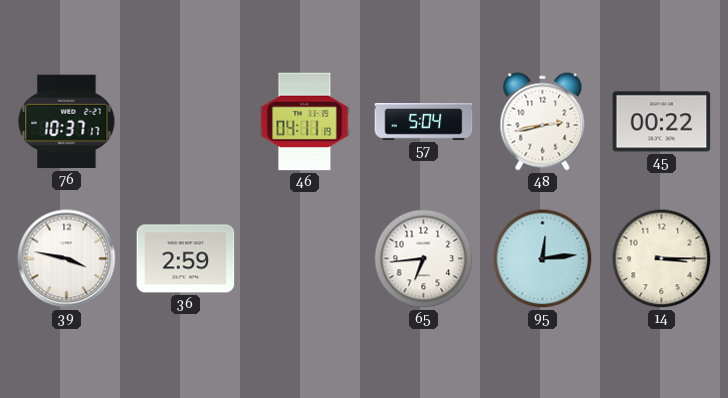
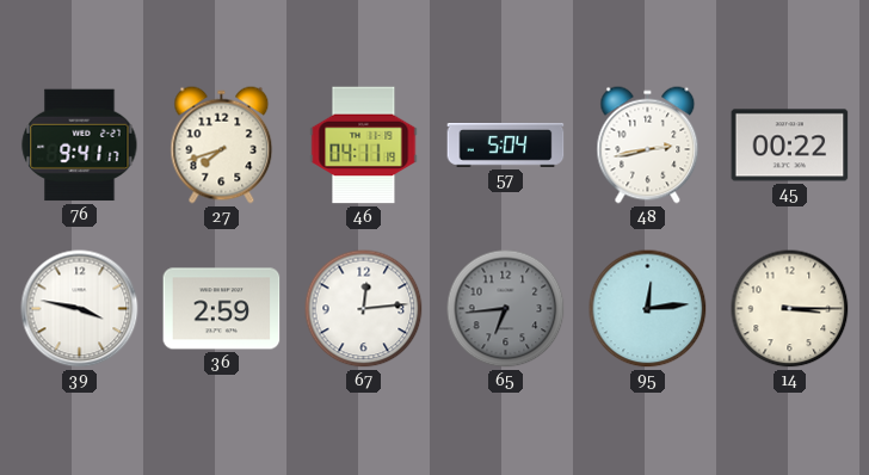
76: 10:37 -> 9:41
27: none -> 7:42
67: none -> 12:14
65 dial: white -> grey
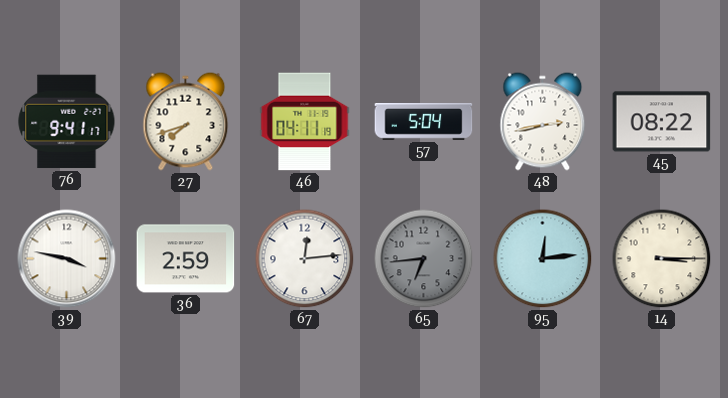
45: 00:22 -> 08:22
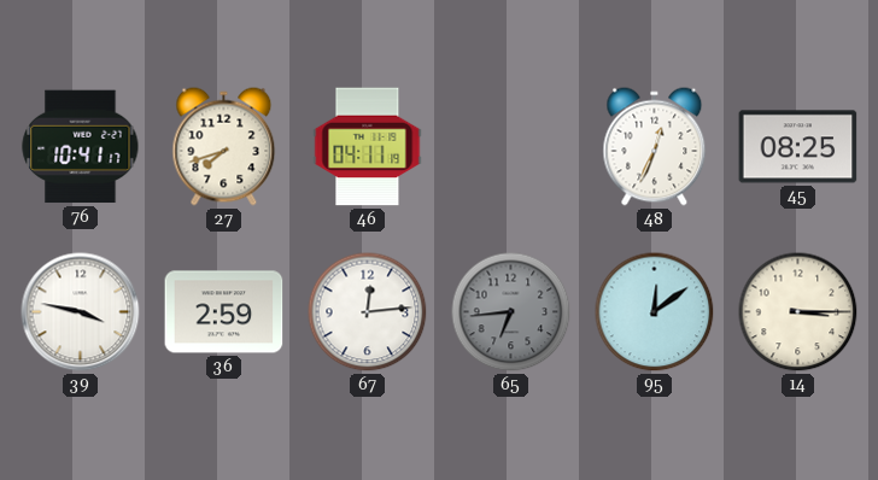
76: 9:41 -> 10:41
57: 5:04 -> none
48: 2:43 -> 12:34
45: 08:22 -> 08:25
95: 12:14 -> 12:09
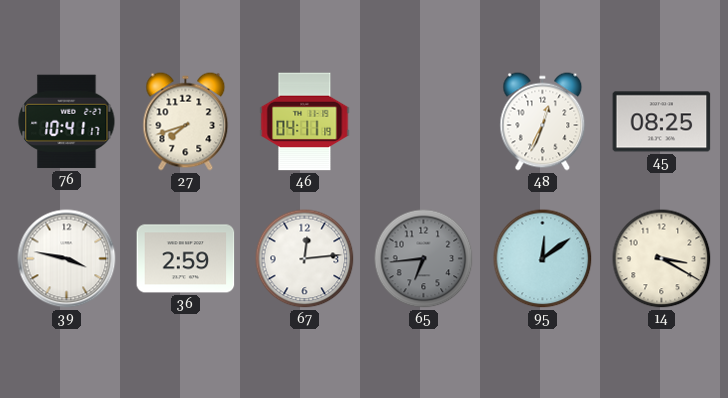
14: 3:15 -> 3:20
